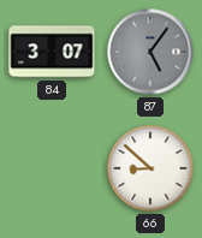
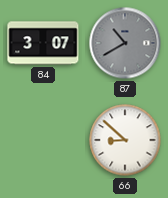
87: 5:06 -> 10:40
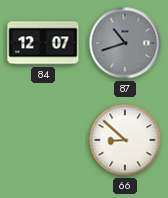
84: 3:07 -> 12:07
87: 10:40 -> 10:42
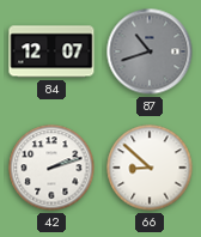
42: none -> 2:12
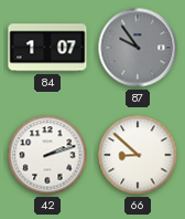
84: 12:07 -> 1:07
87: 10:42 -> 9:54
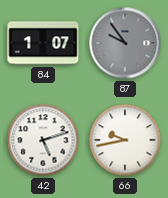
42: 2:12 -> 5:12
66: 8:52 -> 9:43
